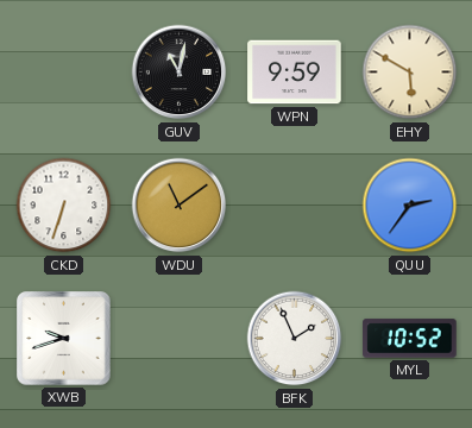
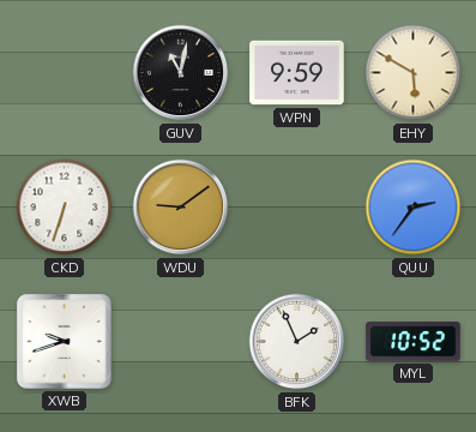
WDU: 11:09 -> 9:09
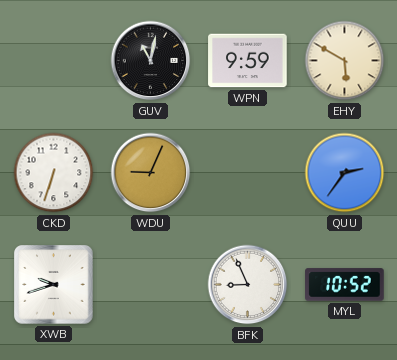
WDU: 9:09 -> 9:04
BFK: 1:56 -> 8:56
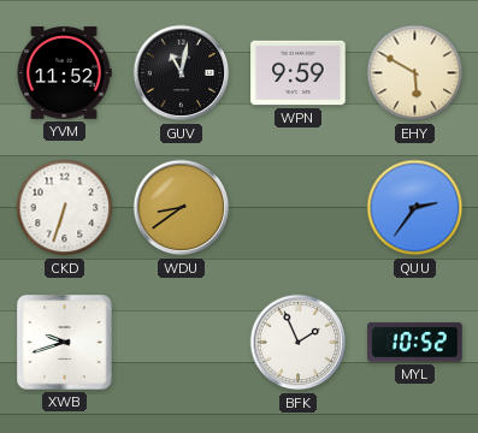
YVM: none -> 11:52
WDU: 9:04 -> 8:39
BFK: 8:56 -> 1:56
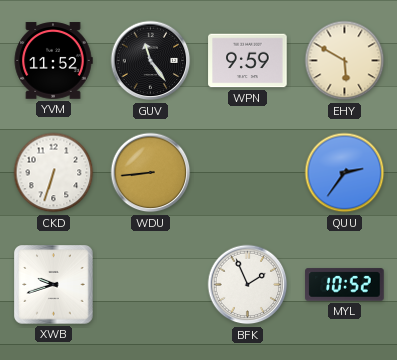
GUV: 11:02 -> 11:24
WDU: 8:39 -> 8:44
